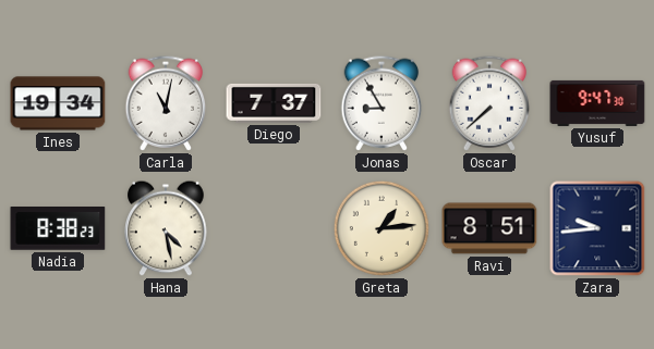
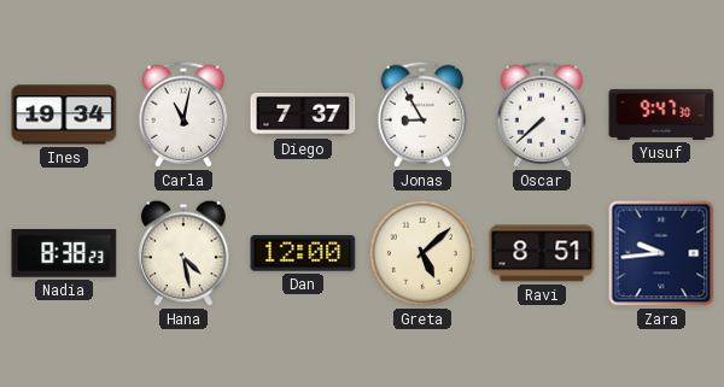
Dan: none -> 12:00
Greta: 1:14 -> 5:08
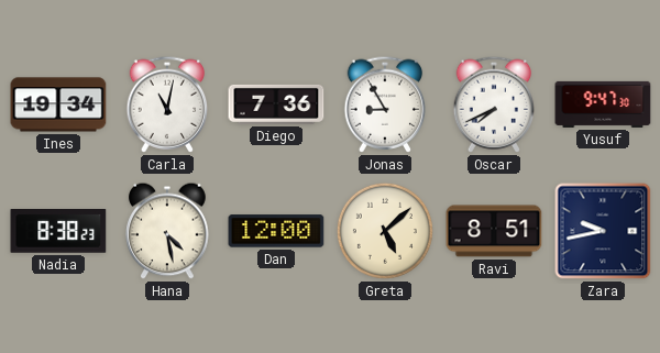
Diego: 7:37 -> 7:36
Oscar: 7:38 -> 7:41
Zara: 9:44 -> 9:43
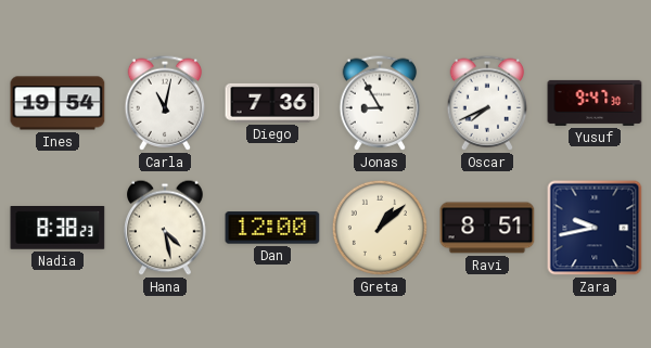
Ines: 19:34 -> 19:54
Greta: 5:08 -> 1:08
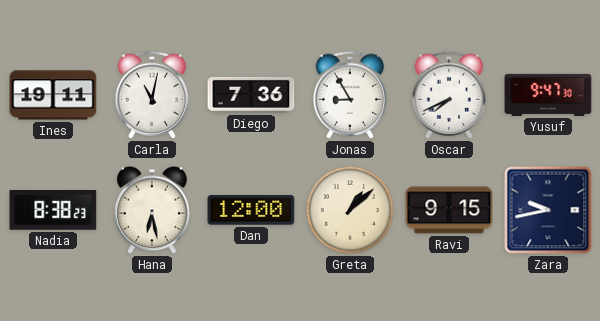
Ines: 19:54 -> 19:11
Hana: 4:28 -> 6:28
Ravi: 8:51 -> 9:15
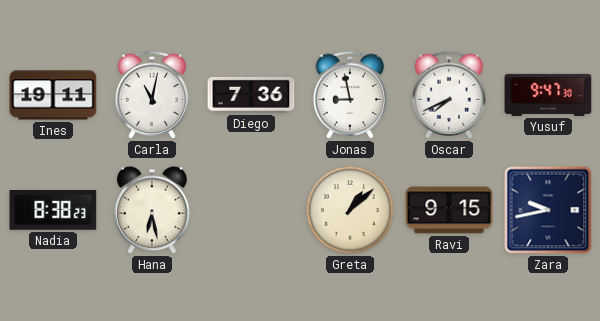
Jonas: 8:55 -> 8:58
Dan: 12:00 -> none
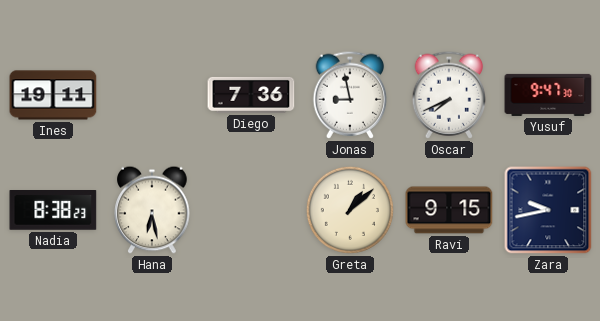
Carla: 11:02 -> none
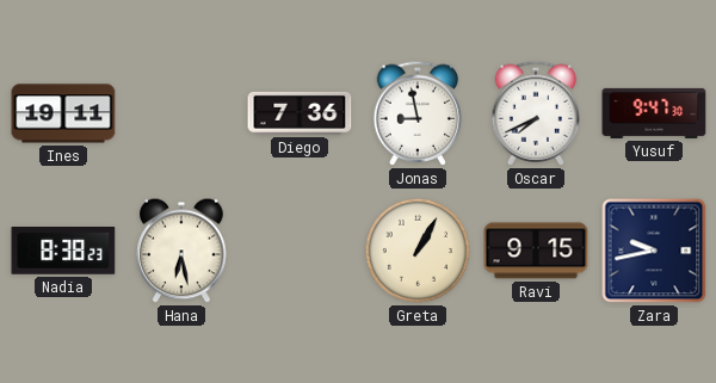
Greta: 1:08 -> 1:05
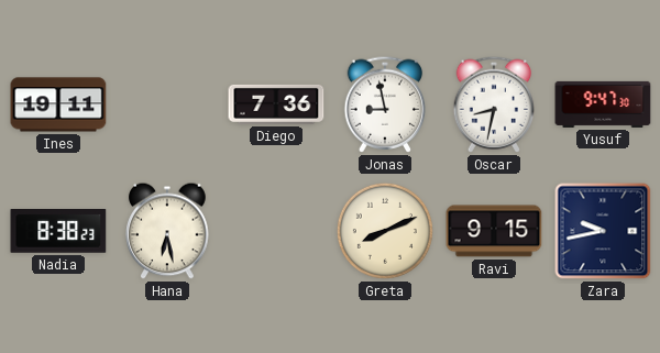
Oscar: 7:41 -> 8:32
Greta: 1:05 -> 8:11
